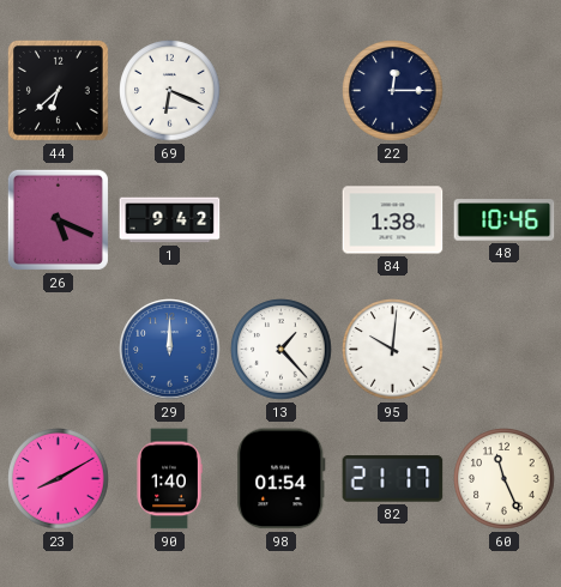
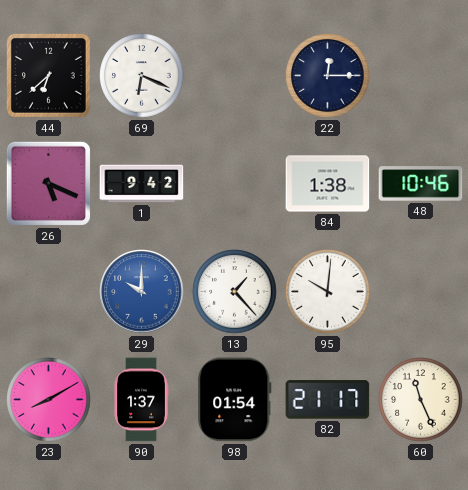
29: 12:00 -> 10:00
90: 1:40 -> 1:37
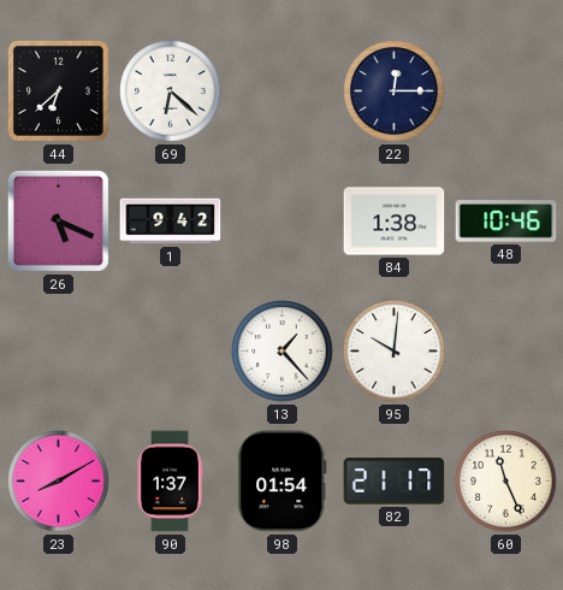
69: 6:19 -> 6:22
29: 10:00 -> none
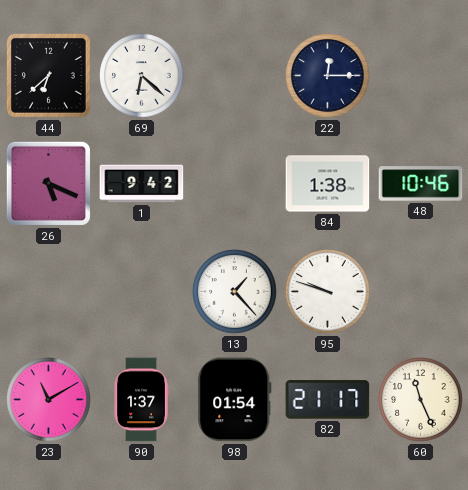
95: 10:01 -> 9:48
23: 8:10 -> 11:10
